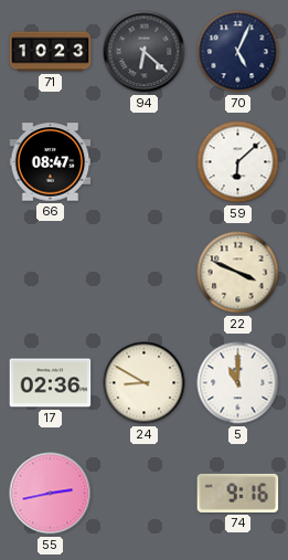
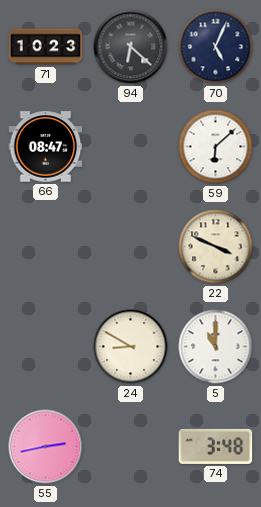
17: 02:36 -> none
74: 9:16 -> 3:48
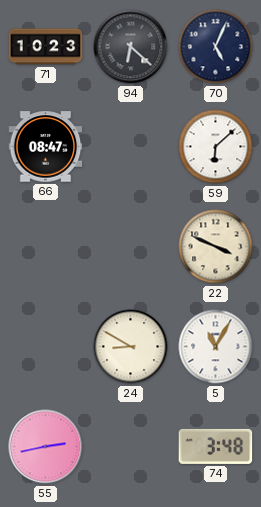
5: 11:00 -> 11:05
